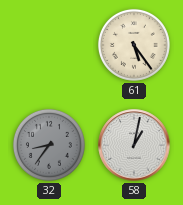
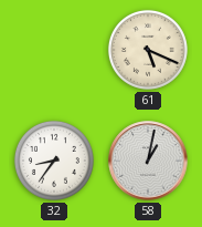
61: 5:24 -> 5:19
32 dial: grey -> white
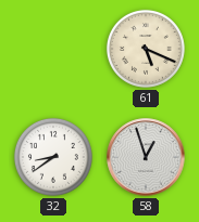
32: 8:36 -> 8:39
58: 1:02 -> 12:57
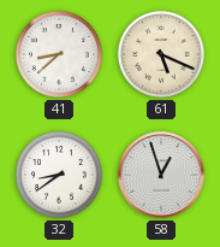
41: none -> 8:38
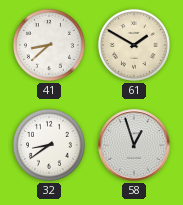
61: 5:19 -> 1:50
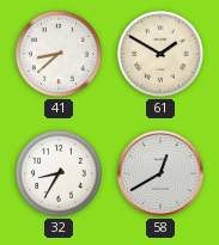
32: 8:39 -> 8:35
58: 12:57 -> 12:40
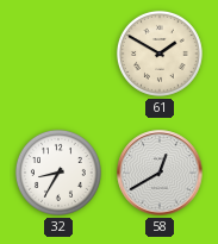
41: 8:38 -> none
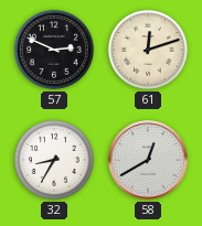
57: none -> 2:49
61: 1:50 -> 12:12
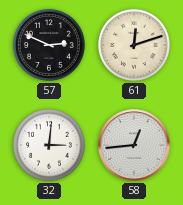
32: 8:35 -> 3:01
58: 12:40 -> 12:44
